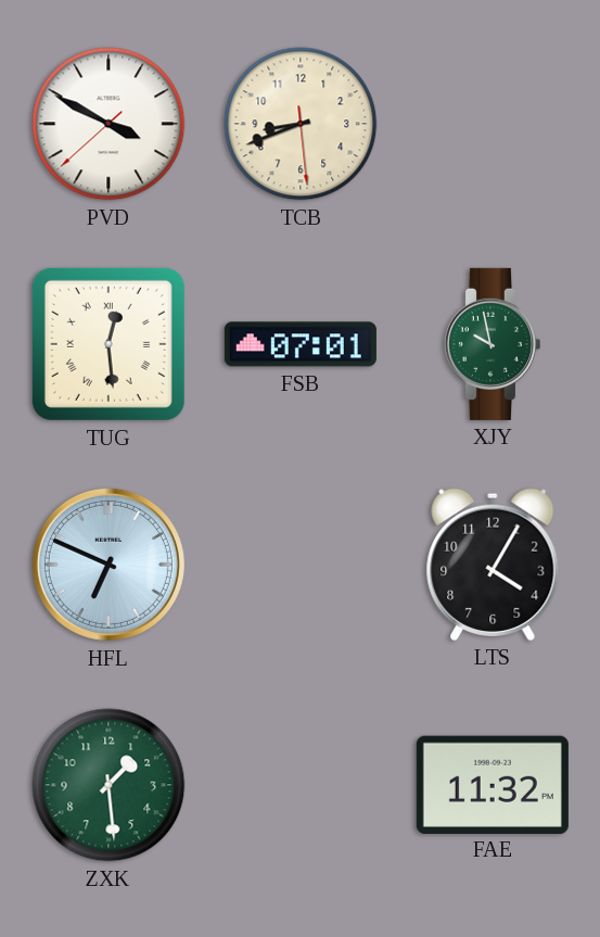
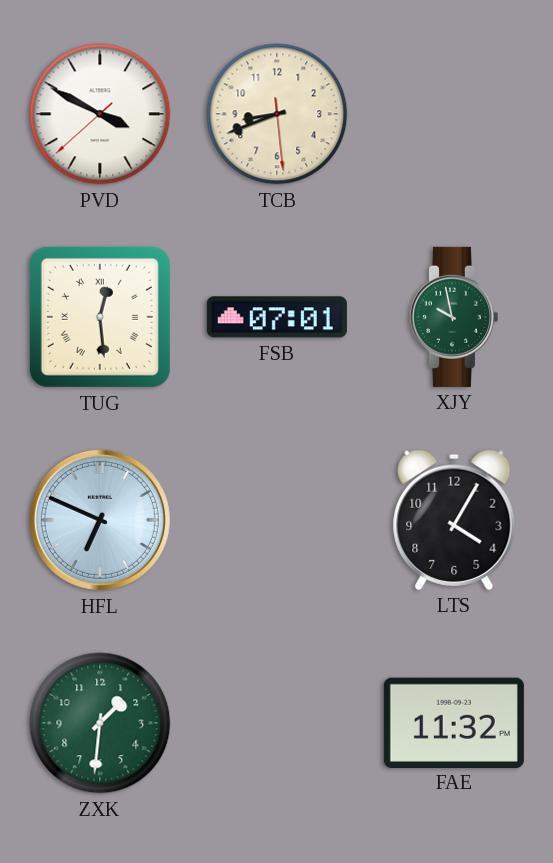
ZXK: 1:29 -> 1:31
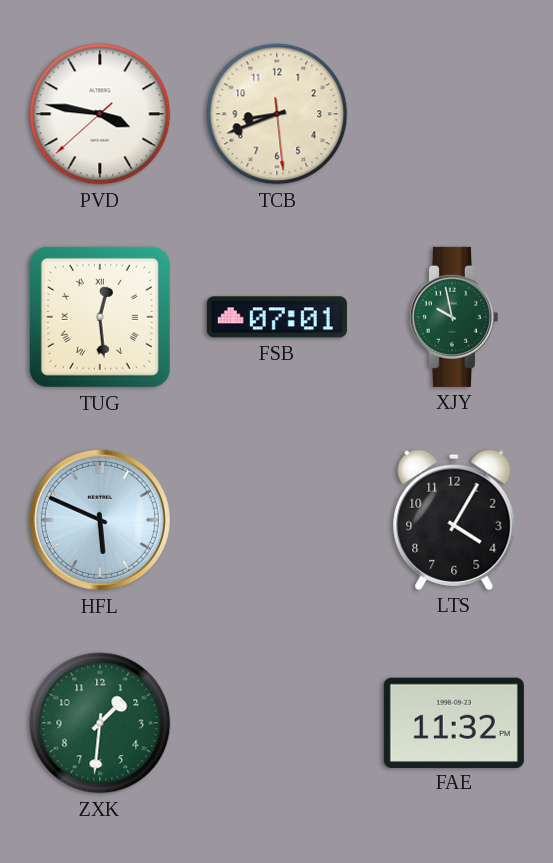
PVD: 3:49 -> 3:46
HFL: 6:49 -> 5:49
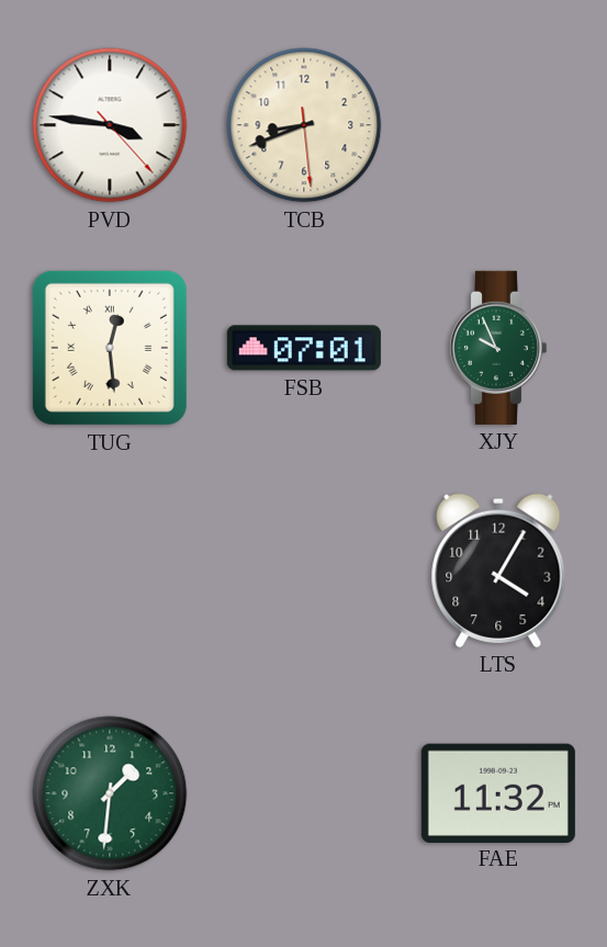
PVD: 3:46:38 -> 3:46:23
XJY: 9:58 -> 9:56
HFL: 5:49 -> none
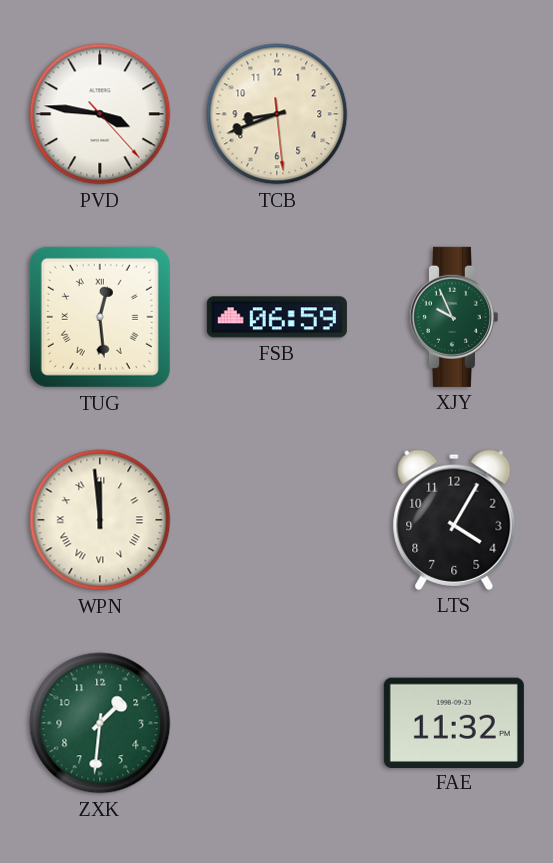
FSB: 07:01 -> 06:59
WPN: none -> 11:59
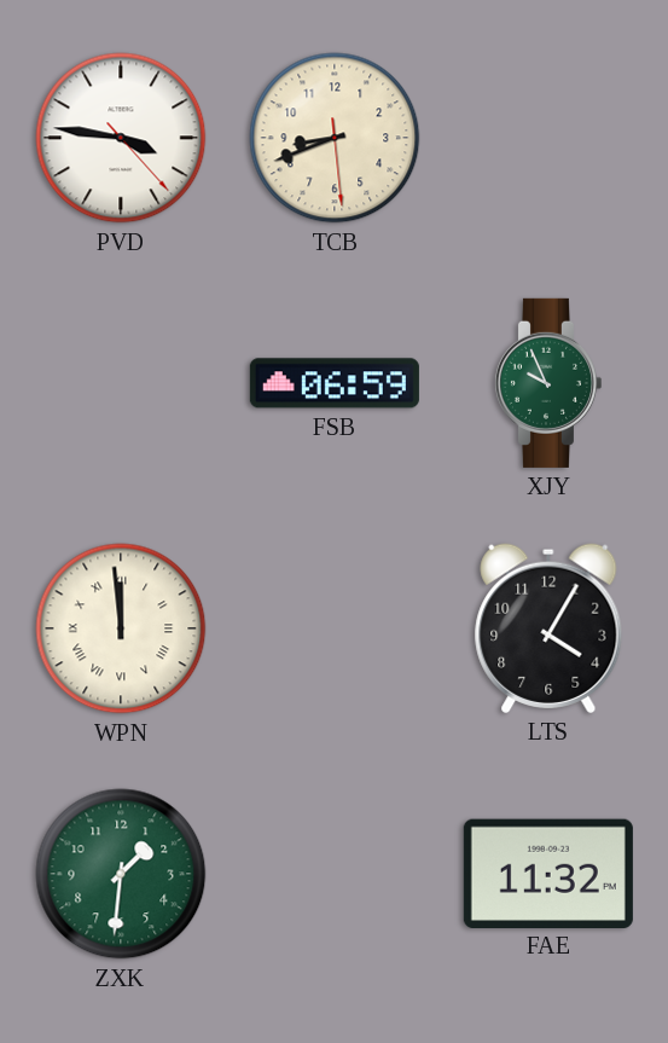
TUG: 12:29 -> none
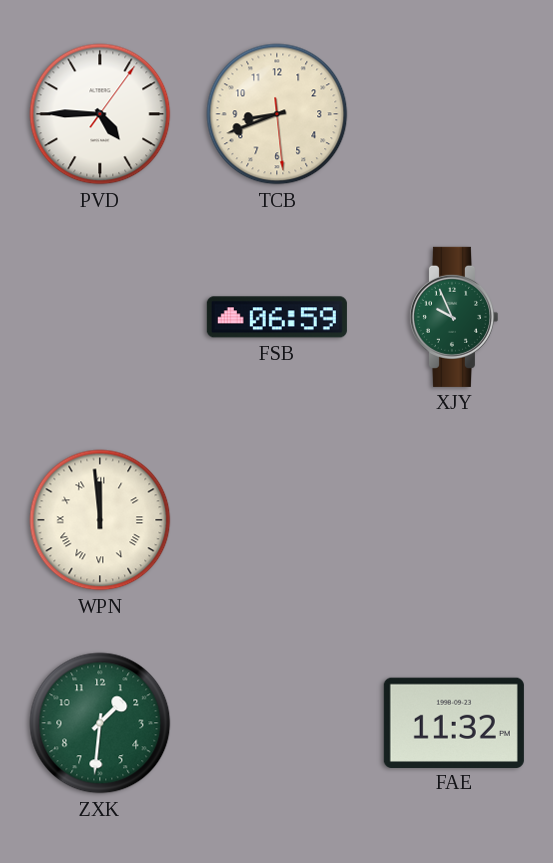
PVD: 3:46 -> 4:45
LTS: 4:05 -> none
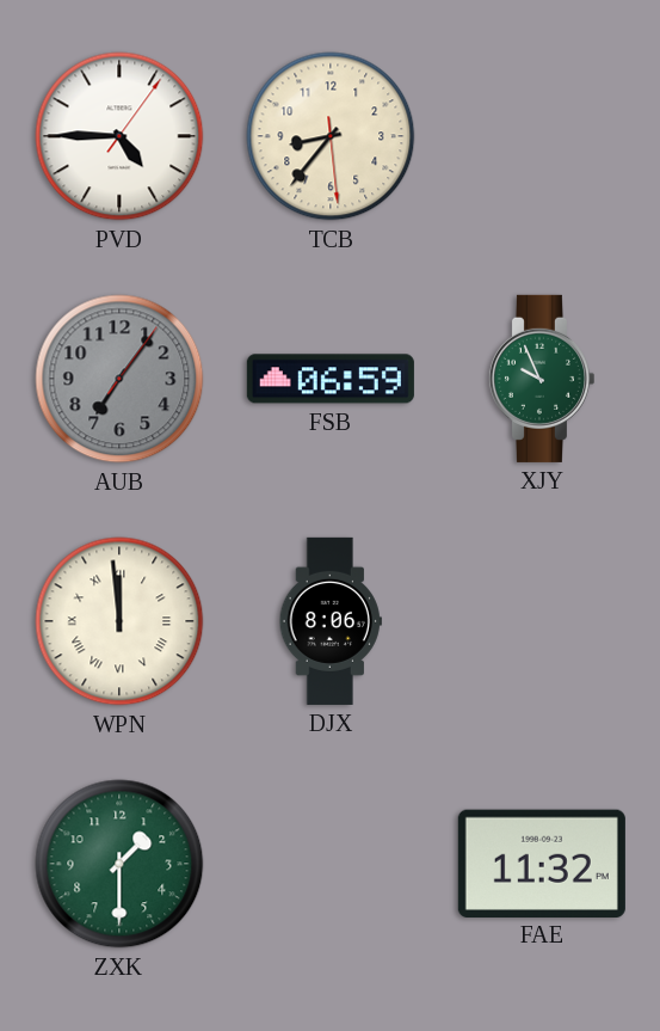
TCB: 8:41 -> 8:36
AUB: none -> 7:06
DJX: none -> 8:06
ZXK: 1:31 -> 1:30
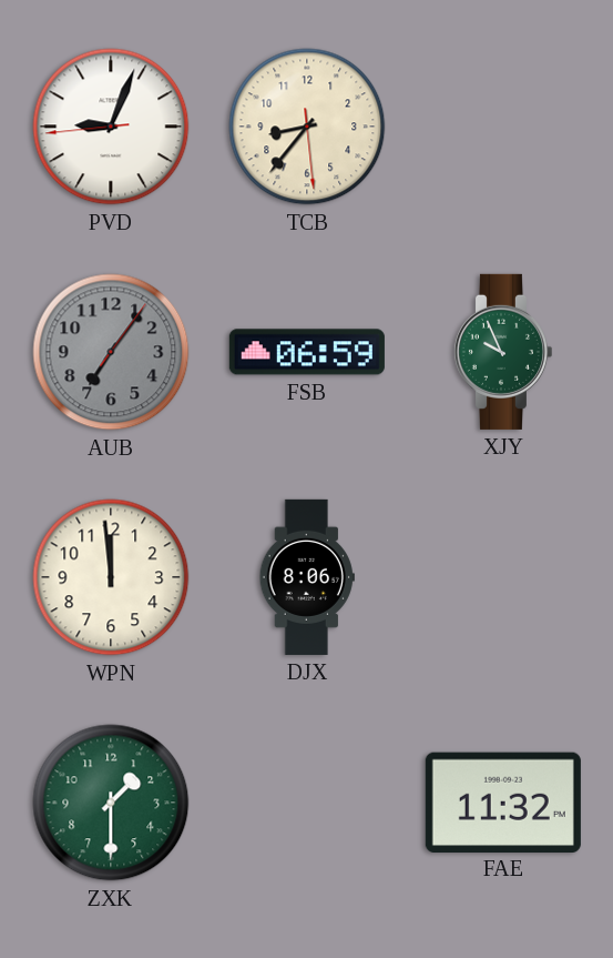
PVD: 4:45 -> 9:03
WPN numerals: Roman -> Arabic
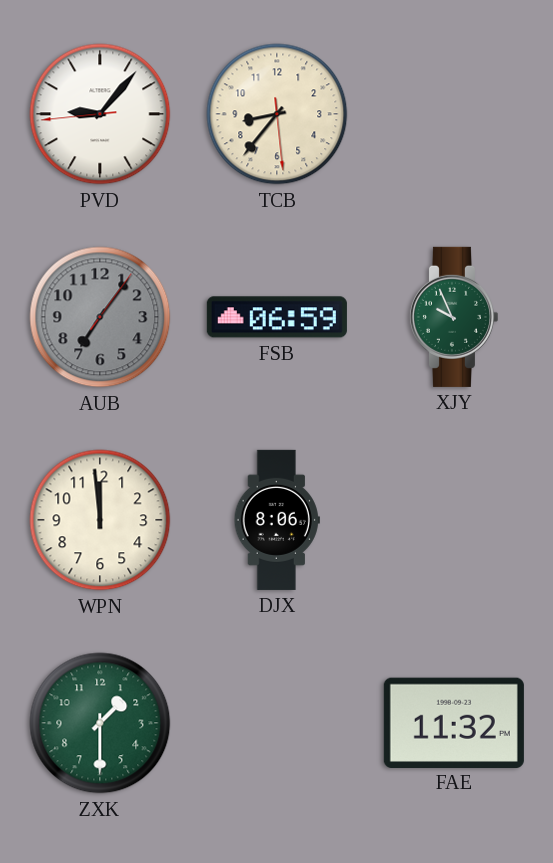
PVD: 9:03 -> 9:06
